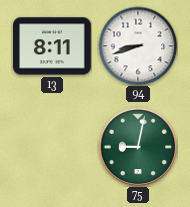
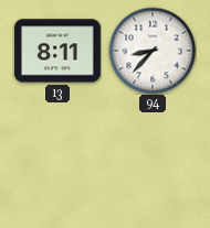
94: 8:42 -> 8:37
75: 9:02 -> none
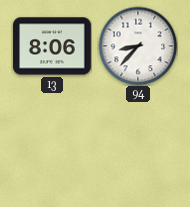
13: 8:11 -> 8:06
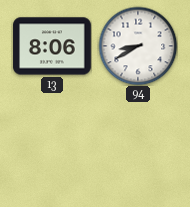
94: 8:37 -> 8:40
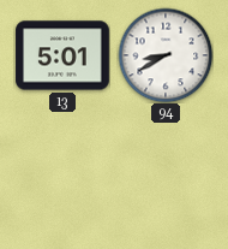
13: 8:06 -> 5:01
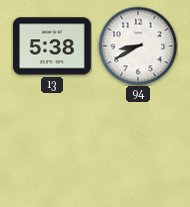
13: 5:01 -> 5:38
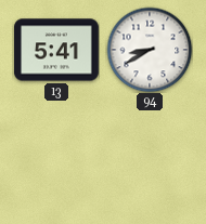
13: 5:38 -> 5:41
